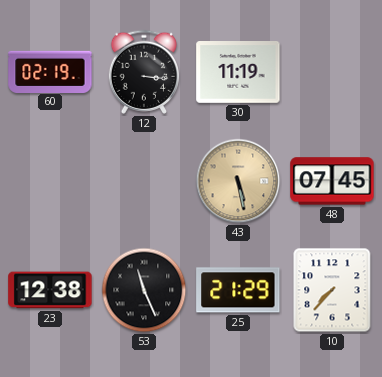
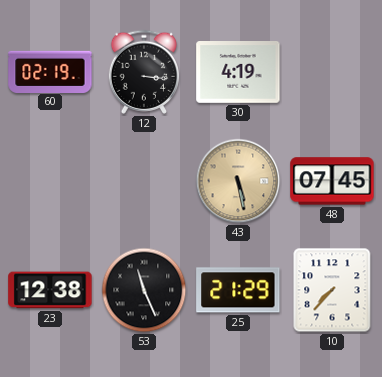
30: 11:19 -> 4:19
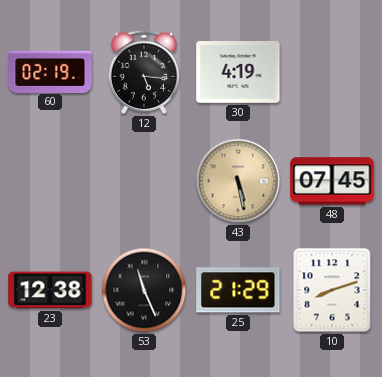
12: 3:16 -> 5:16
10: 7:37 -> 8:12
